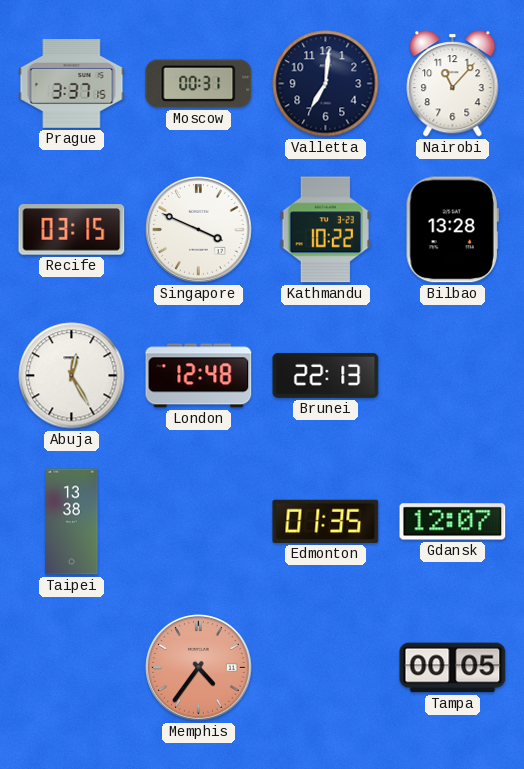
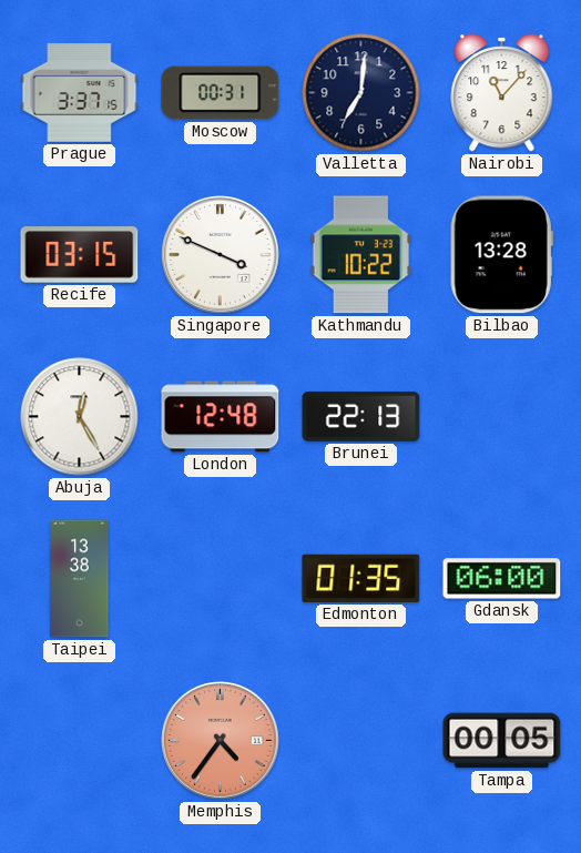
Gdansk: 12:07 -> 06:00
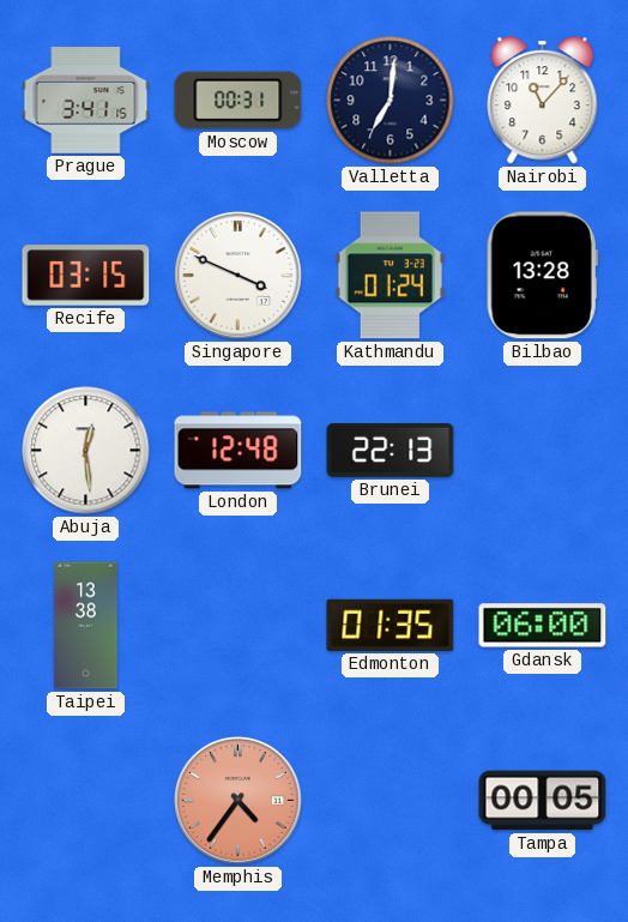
Prague: 3:37 -> 3:41
Kathmandu: 10:22 -> 01:24
Abuja: 12:25 -> 12:29
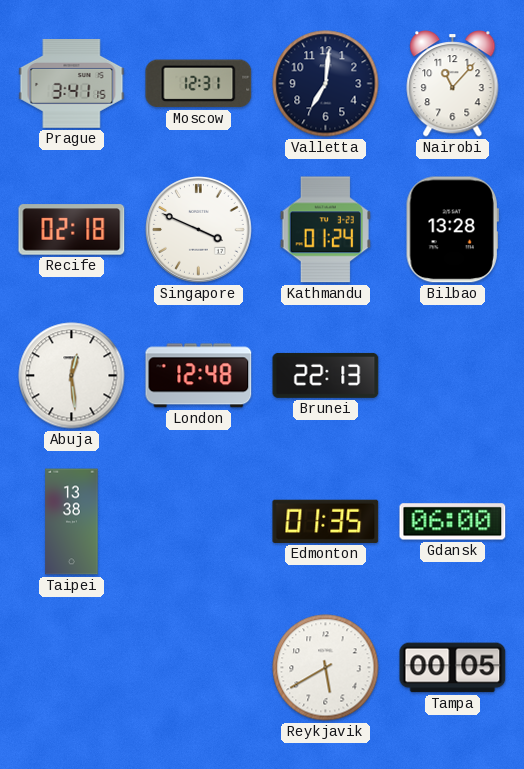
Moscow: 00:31 -> 12:31
Recife: 03:15 -> 02:18
Memphis: 4:36 -> none
Reykjavik: none -> 5:40
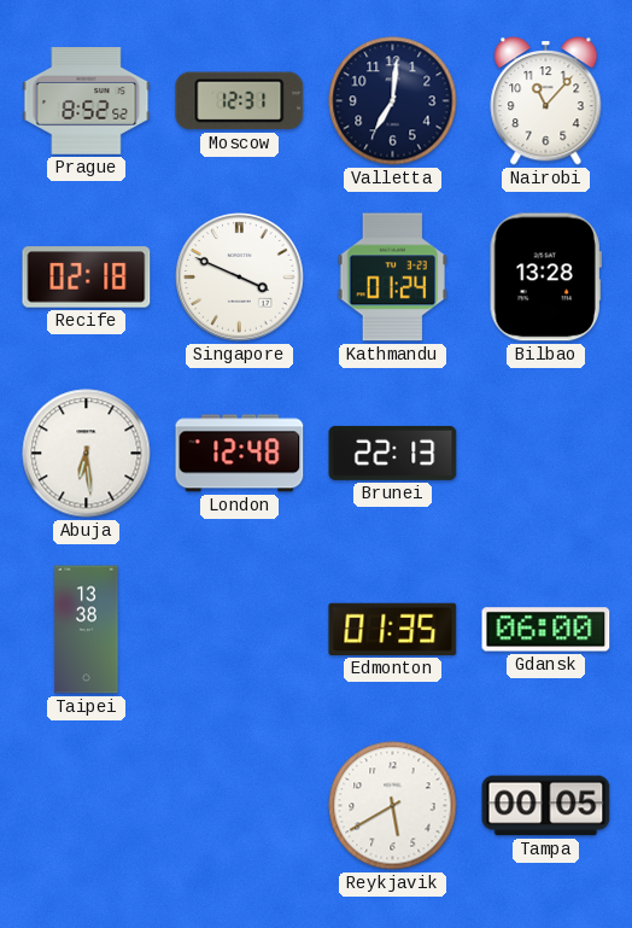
Prague: 3:41 -> 8:52
Abuja: 12:29 -> 6:29
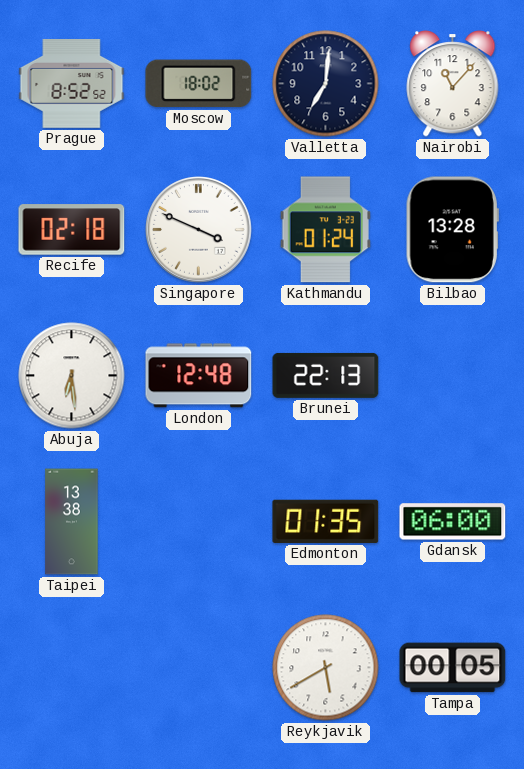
Moscow: 12:31 -> 18:02
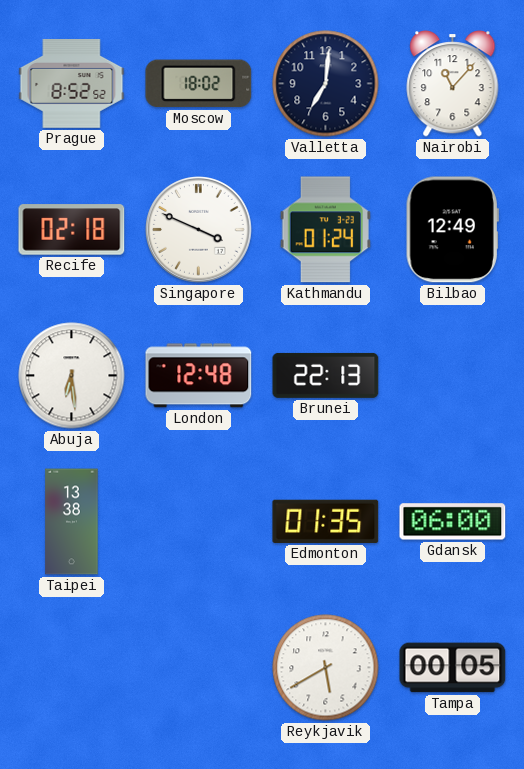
Bilbao: 13:28 -> 12:49
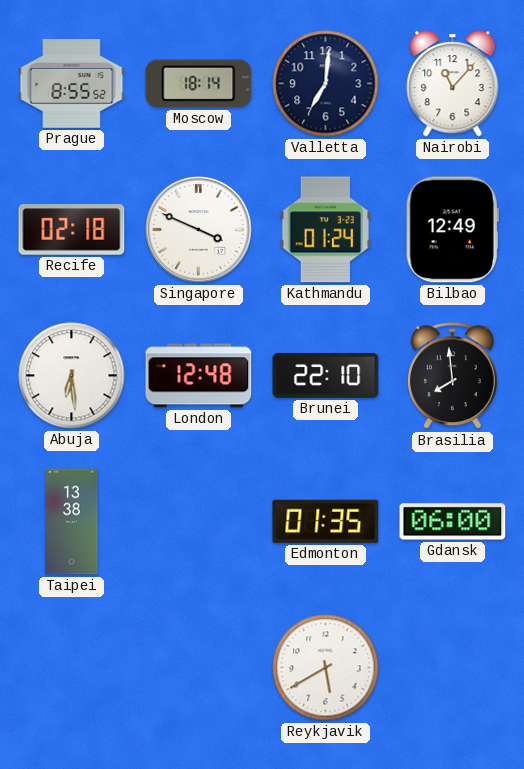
Prague: 8:52 -> 8:55
Moscow: 18:02 -> 18:14
Brunei: 22:13 -> 22:10
Brasilia: none -> 7:59
Tampa: 00:05 -> none
